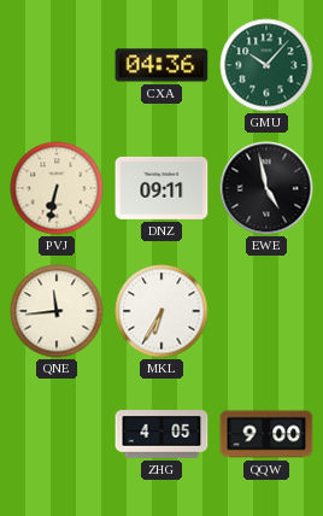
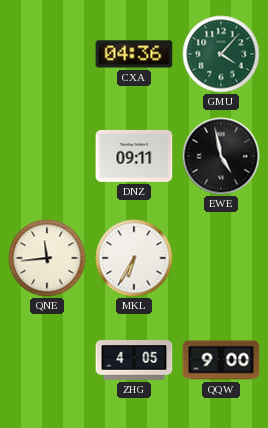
GMU: 10:07 -> 4:07
PVJ: 6:32 -> none
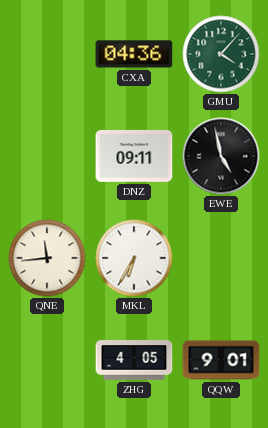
QQW: 9:00 -> 9:01
